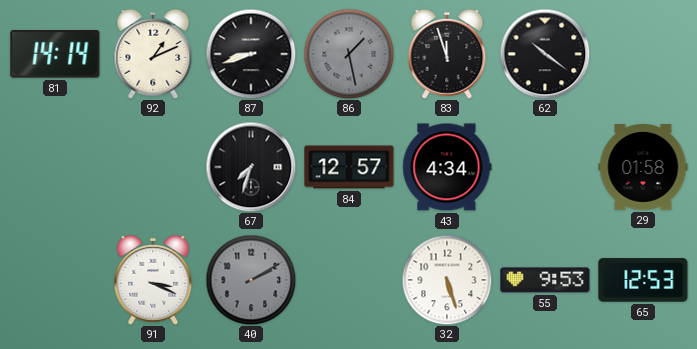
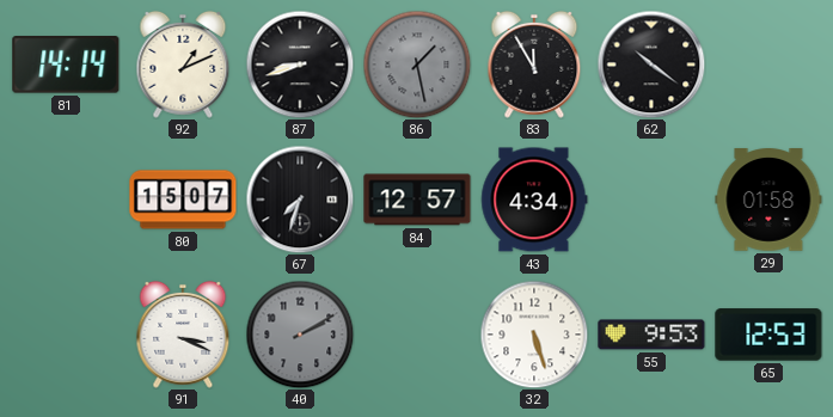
83: 11:57 -> 11:55
80: none -> 15:07
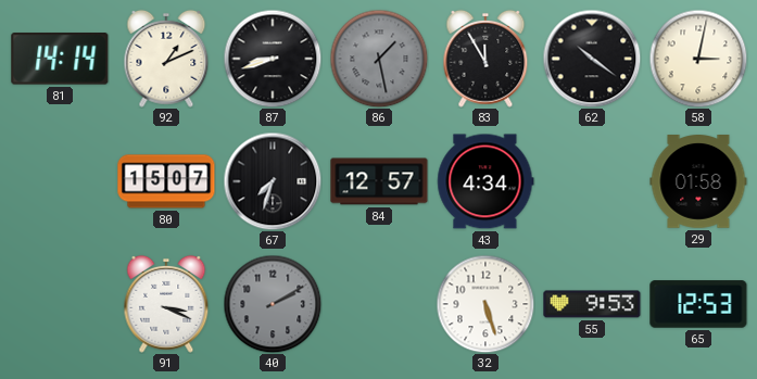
58: none -> 3:02
